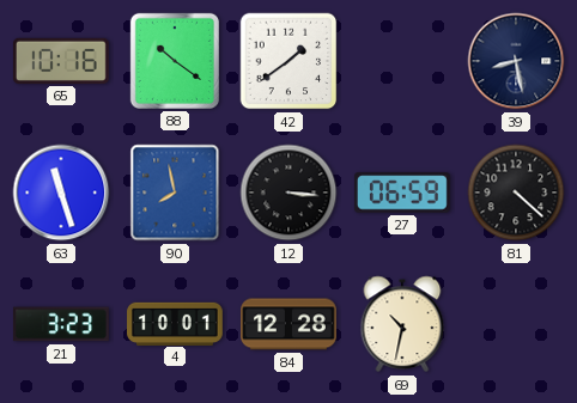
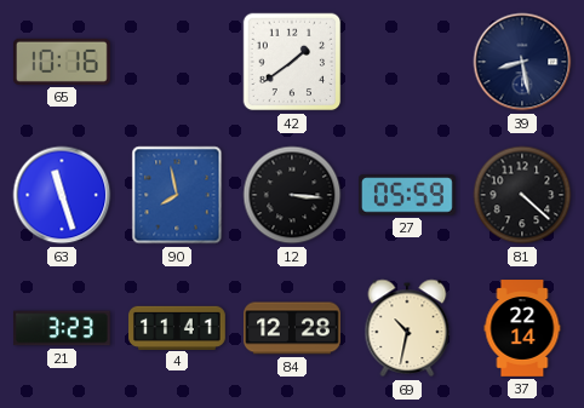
88: 10:21 -> none
27: 06:59 -> 05:59
4: 10:01 -> 11:41
37: none -> 22:14
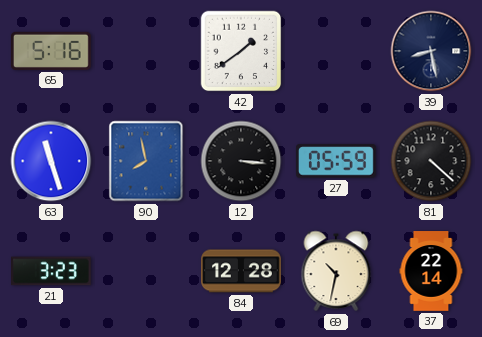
65: 10:16 -> 5:16
4: 11:41 -> none
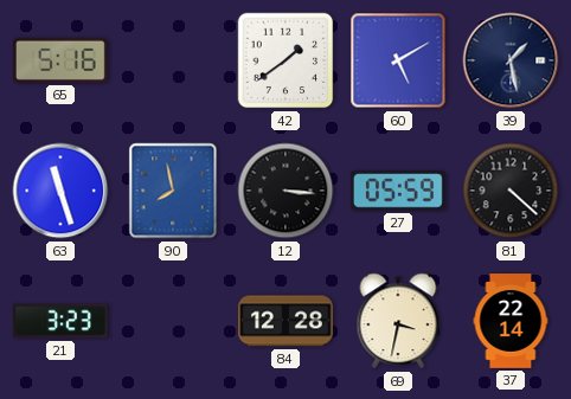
60: none -> 5:10
39: 8:28 -> 1:28
69: 10:32 -> 3:32
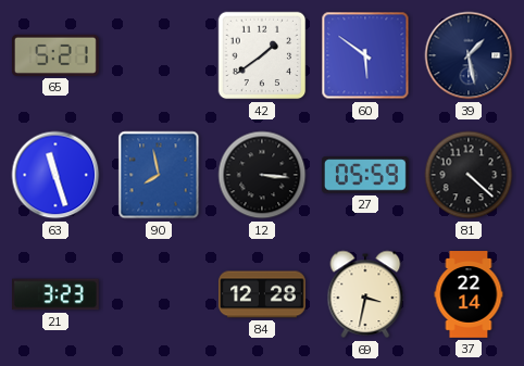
65: 5:16 -> 5:21
60: 5:10 -> 5:51
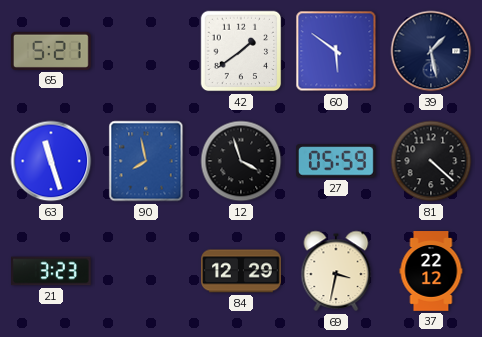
12: 3:16 -> 3:57
84: 12:28 -> 12:29
37: 22:14 -> 22:12
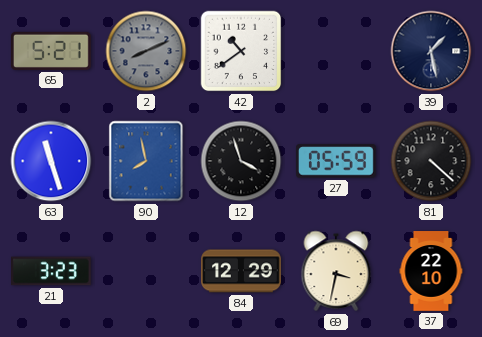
2: none -> 8:11
42: 1:39 -> 10:39
60: 5:51 -> none
37: 22:12 -> 22:10
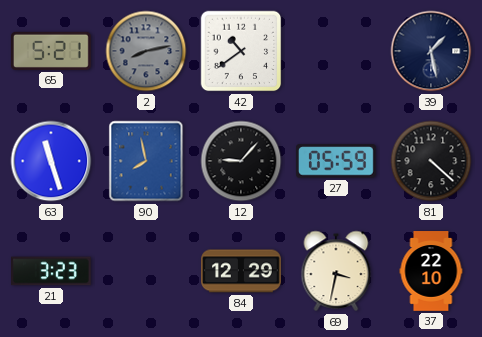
2: 8:11 -> 8:13
12: 3:57 -> 9:07
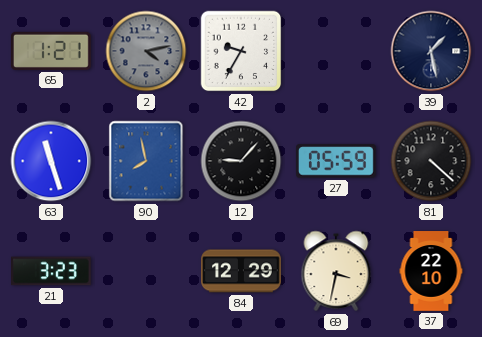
65: 5:21 -> 1:21
2: 8:13 -> 4:13
42: 10:39 -> 9:35
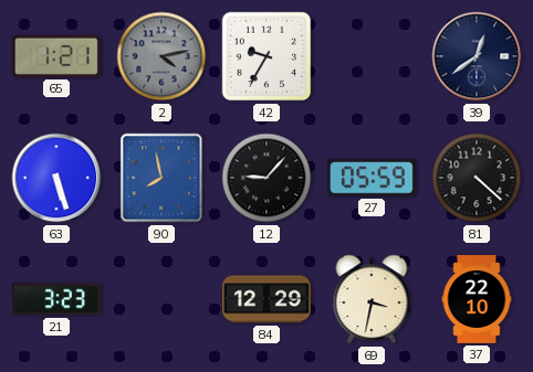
39: 1:28 -> 12:39
63: 11:27 -> 5:27
